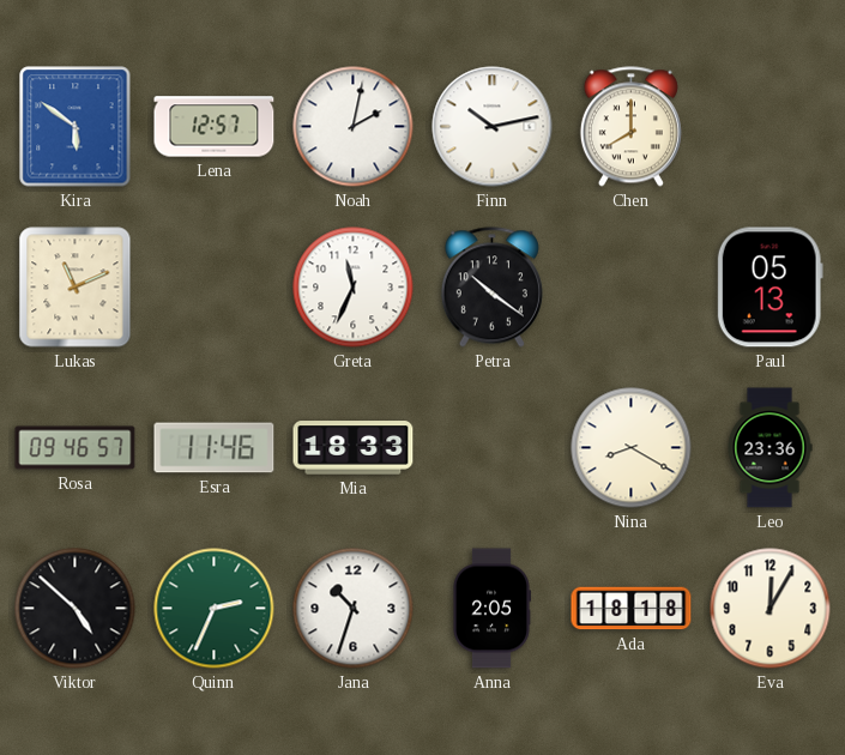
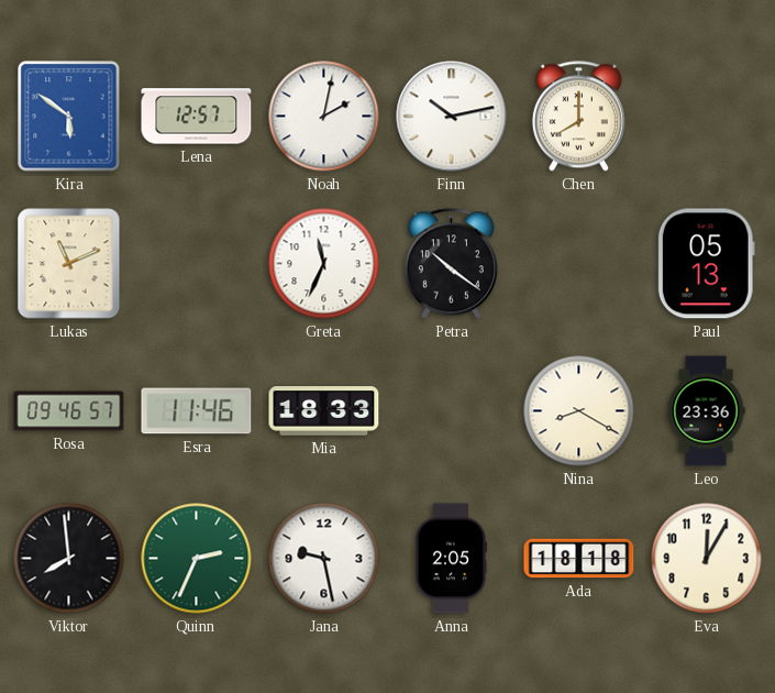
Viktor: 4:52 -> 7:59
Jana: 10:33 -> 9:28
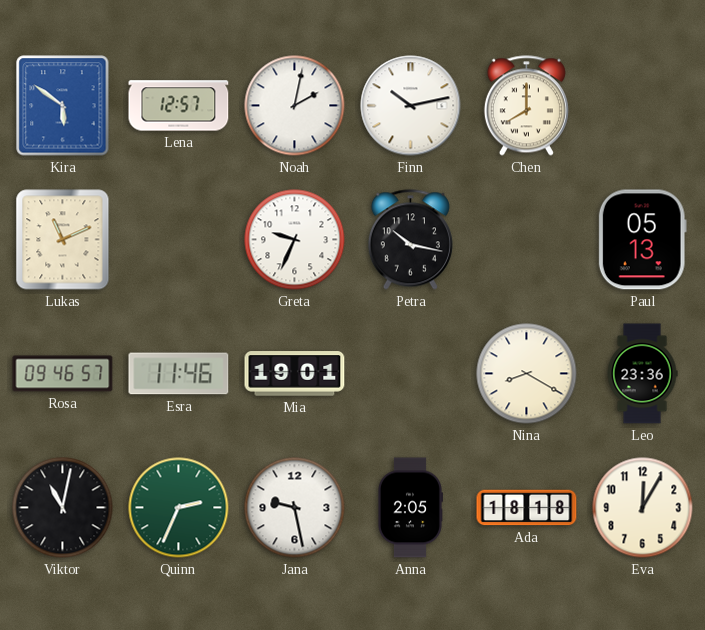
Greta: 11:34 -> 9:34
Petra: 10:21 -> 10:17
Mia: 18:33 -> 19:01
Viktor: 7:59 -> 11:02
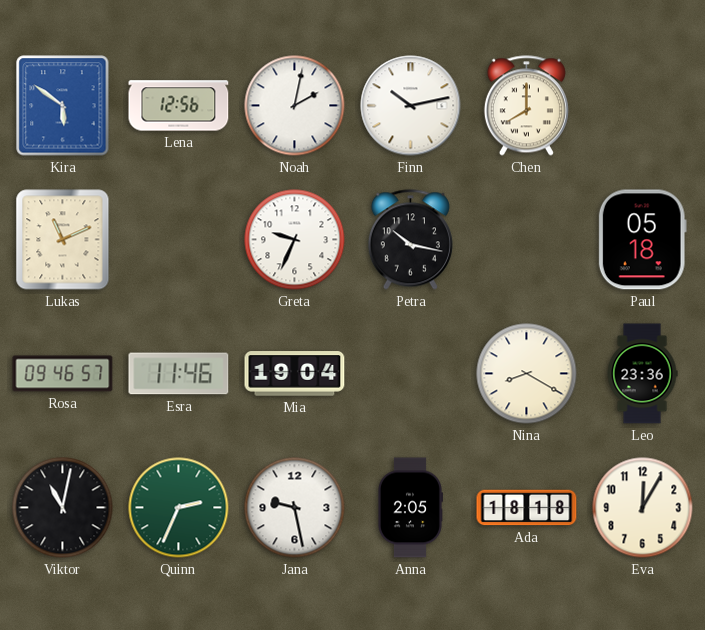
Lena: 12:57 -> 12:56
Paul: 05:13 -> 05:18
Mia: 19:01 -> 19:04
